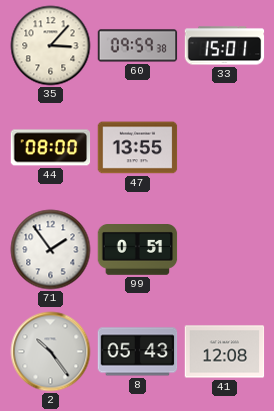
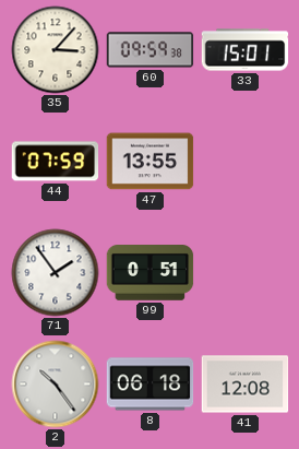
44: 08:00 -> 07:59
8: 05:43 -> 06:18
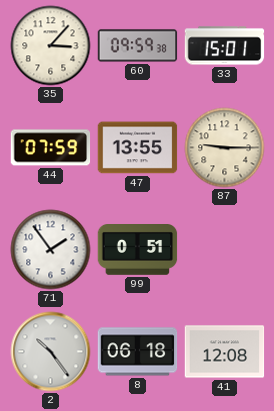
87: none -> 9:15
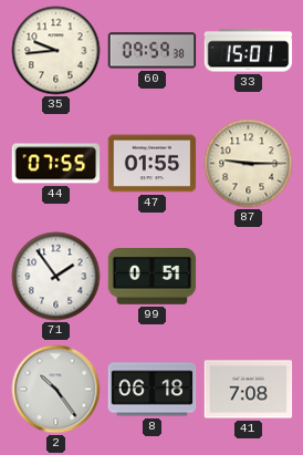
35: 3:07 -> 9:44
44: 07:59 -> 07:55
47: 13:55 -> 01:55
41: 12:08 -> 7:08
